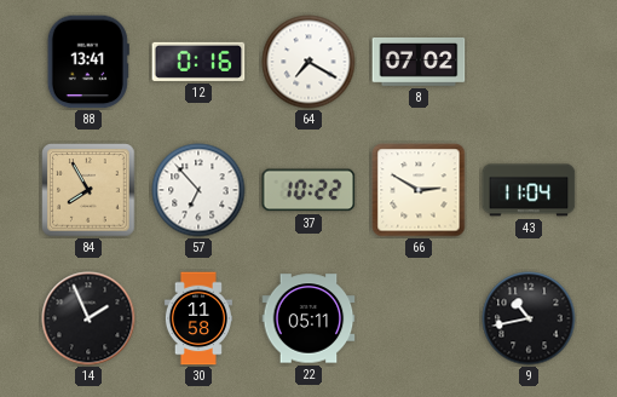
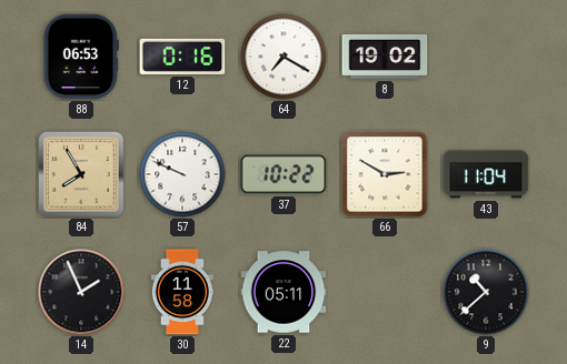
88: 13:41 -> 06:53
8: 07:02 -> 19:02
57: 6:53 -> 9:49
9: 10:43 -> 10:38
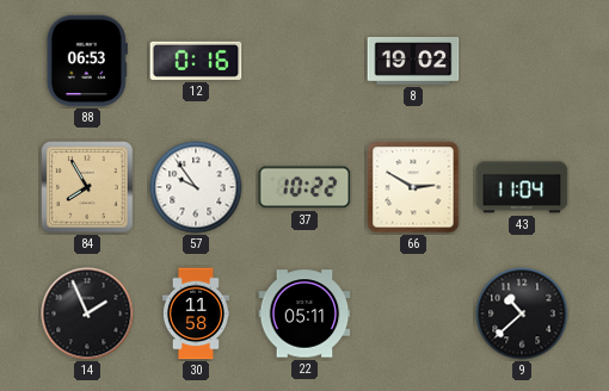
64: 7:20 -> none
57: 9:49 -> 9:54
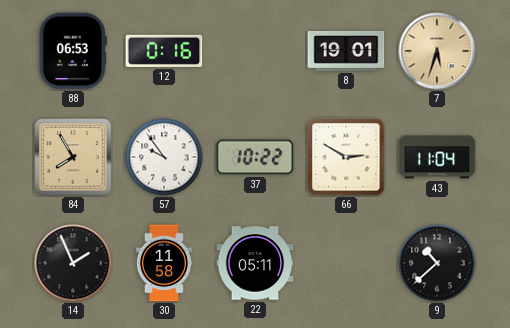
8: 19:02 -> 19:01
7: none -> 5:33
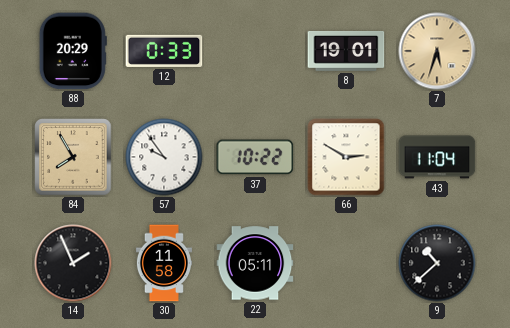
88: 06:53 -> 20:29
12: 0:16 -> 0:33
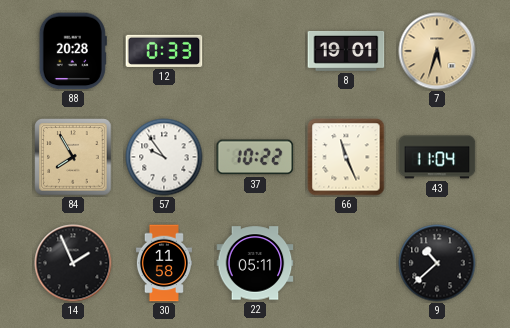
88: 20:29 -> 20:28
66: 2:50 -> 11:26
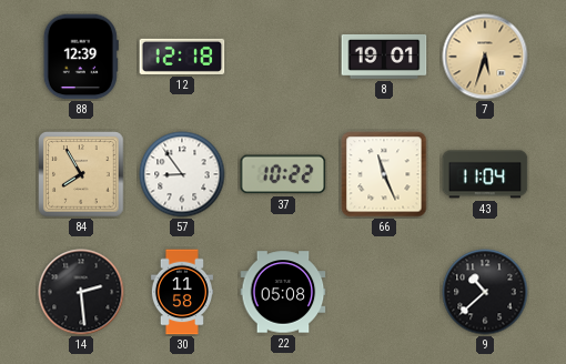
88: 20:28 -> 12:39
12: 0:33 -> 12:18
57: 9:54 -> 8:54
14: 1:56 -> 2:29
22: 05:11 -> 05:08
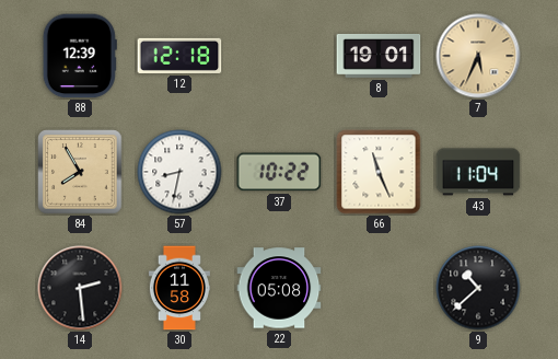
7: 5:33 -> 5:34
57: 8:54 -> 8:32
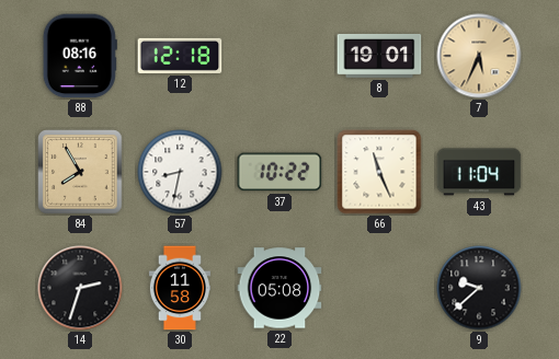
88: 12:39 -> 08:16
14: 2:29 -> 2:33
9: 10:38 -> 9:38
